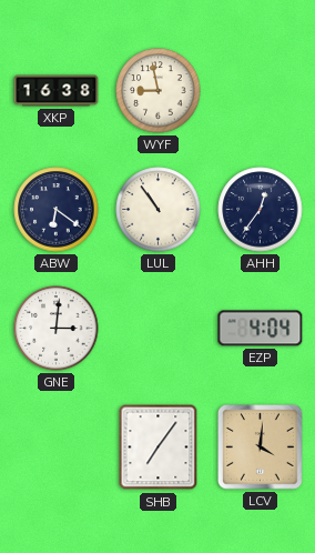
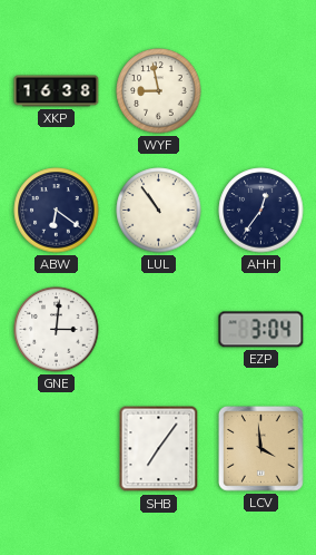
EZP: 4:04 -> 3:04
LCV: 4:01 -> 3:59
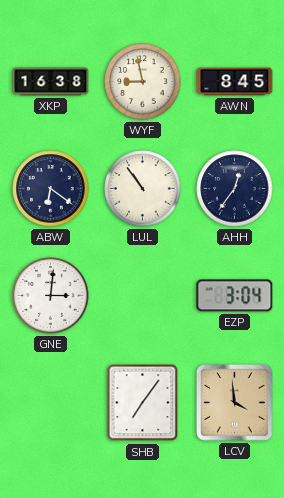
AWN: none -> 8:45
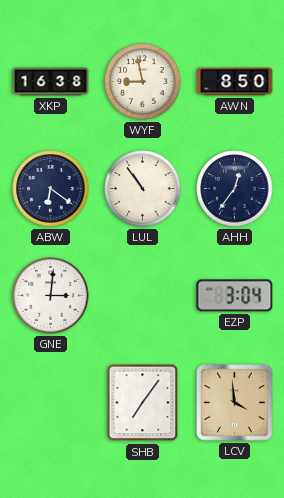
AWN: 8:45 -> 8:50
